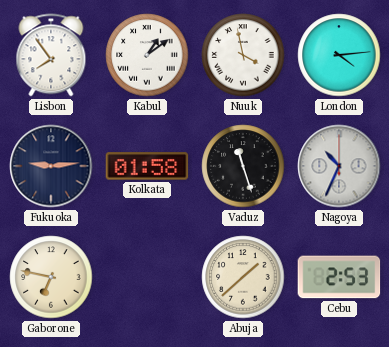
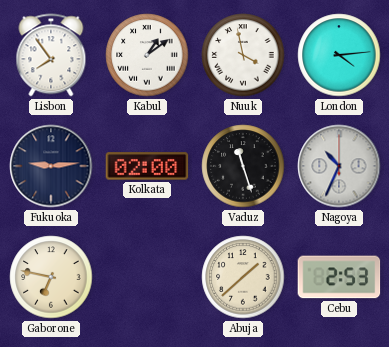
Kolkata: 01:58 -> 02:00
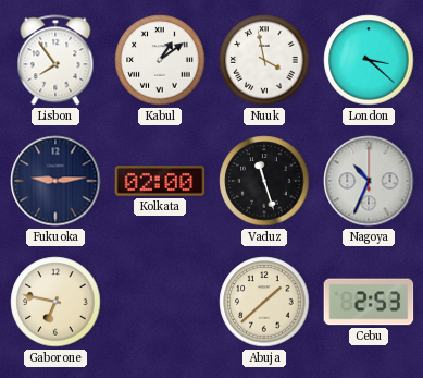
London: 4:14 -> 3:22
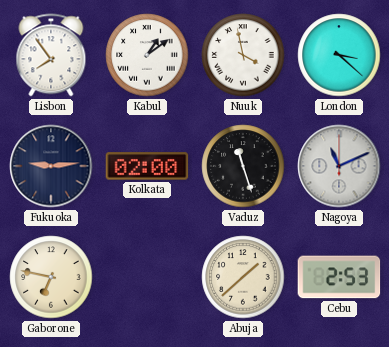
Nagoya: 10:34 -> 11:11
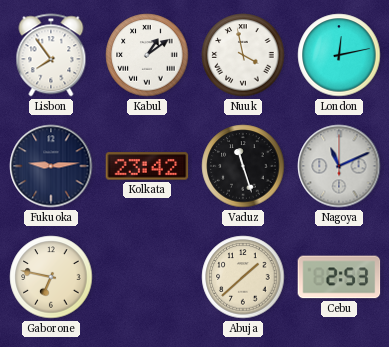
London: 3:22 -> 12:13
Kolkata: 02:00 -> 23:42
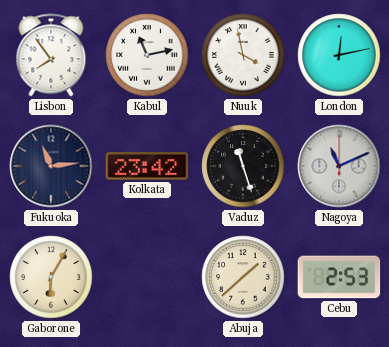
Kabul: 1:09 -> 11:13
Fukuoka: 9:14 -> 11:14
Gaborone: 6:47 -> 6:05
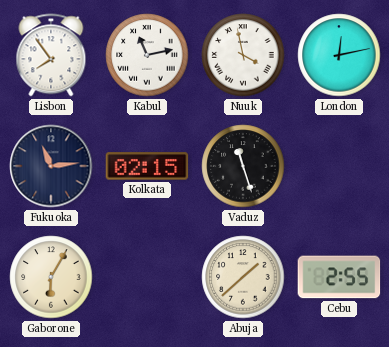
Kolkata: 23:42 -> 02:15
Nagoya: 11:11 -> none
Cebu: 2:53 -> 2:55
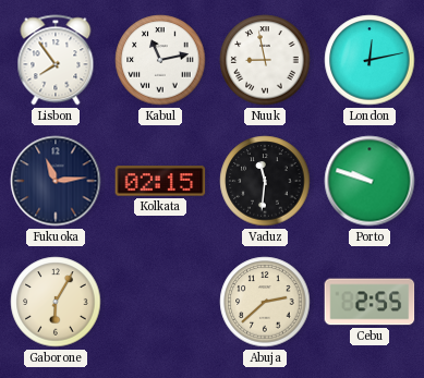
Nuuk: 3:58 -> 8:58
Vaduz: 11:27 -> 11:31
Porto: none -> 9:48
Abuja: 1:38 -> 2:38
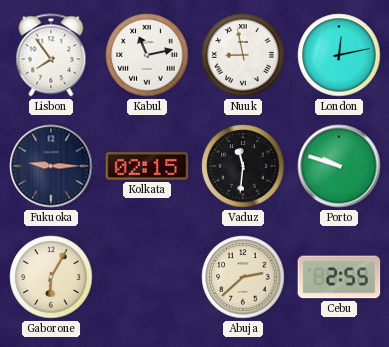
Fukuoka: 11:14 -> 9:15
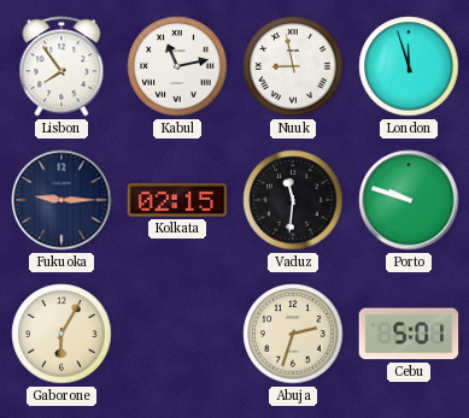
London: 12:13 -> 11:57
Abuja: 2:38 -> 2:33
Cebu: 2:55 -> 5:01
